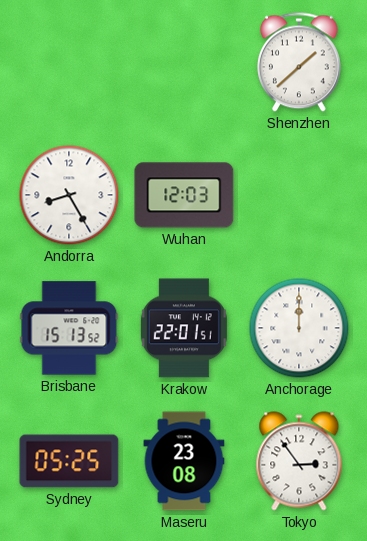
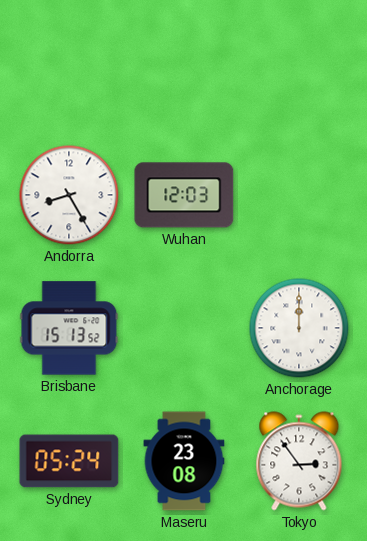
Shenzhen: 1:38 -> none
Krakow: 22:01 -> none
Sydney: 05:25 -> 05:24
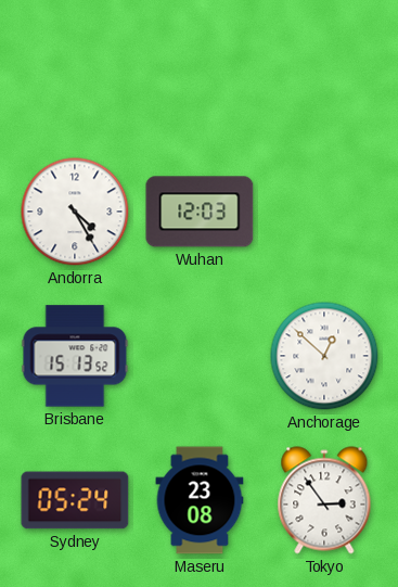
Andorra: 8:25 -> 4:25
Anchorage: 12:00 -> 12:52
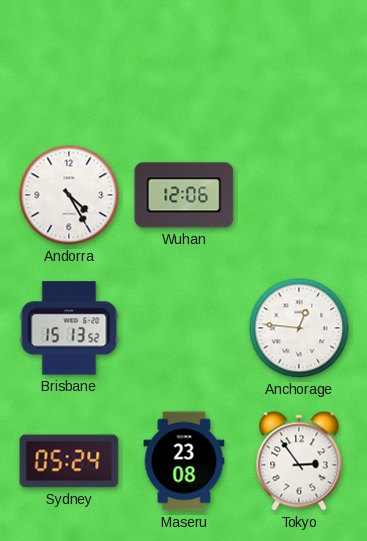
Wuhan: 12:03 -> 12:06
Anchorage: 12:52 -> 12:46
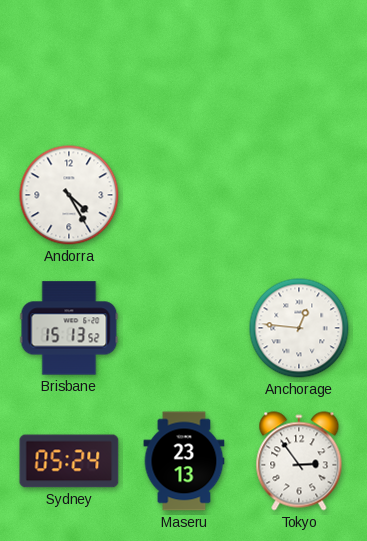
Wuhan: 12:06 -> none
Maseru: 23:08 -> 23:13
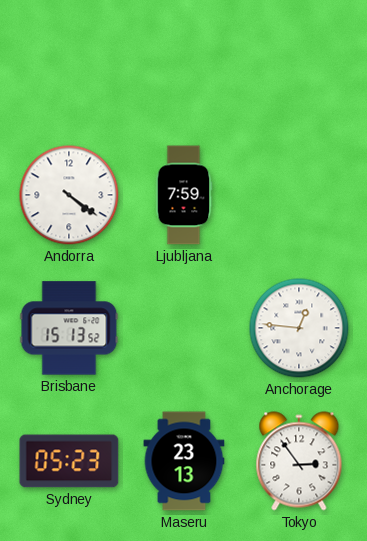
Andorra: 4:25 -> 4:21
Ljubljana: none -> 7:59
Sydney: 05:24 -> 05:23
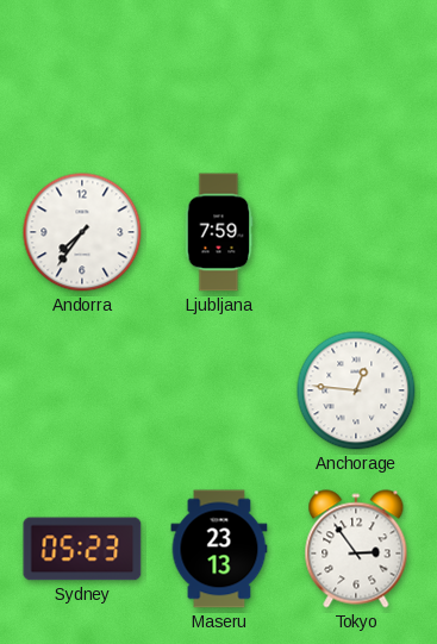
Andorra: 4:21 -> 7:36
Brisbane: 15:13 -> none
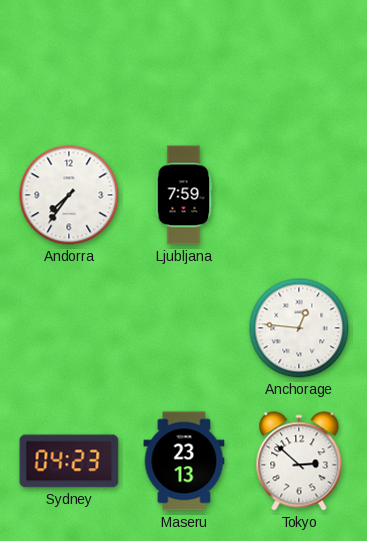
Sydney: 05:23 -> 04:23
Tokyo: 2:54 -> 2:52
